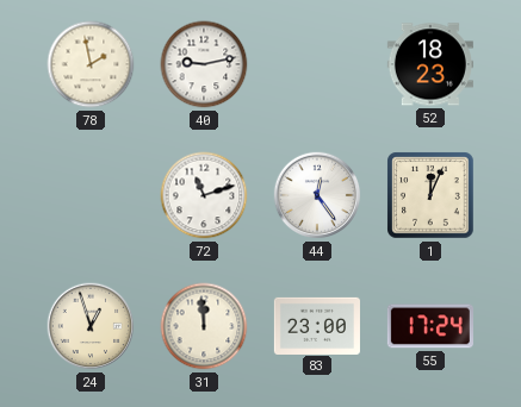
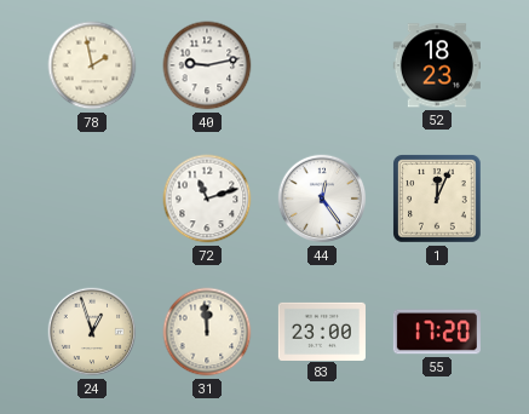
55: 17:24 -> 17:20
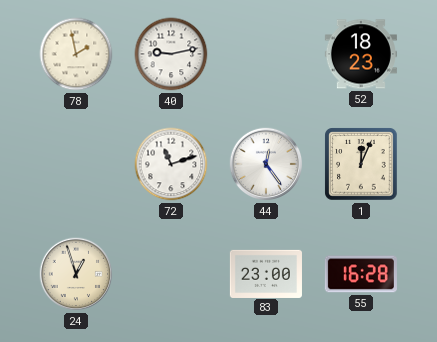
31: 11:59 -> none
55: 17:20 -> 16:28
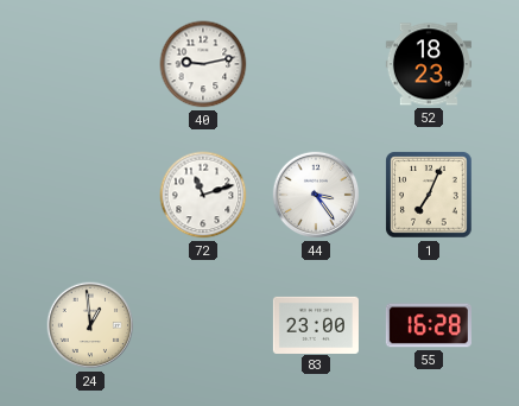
78: 1:58 -> none
44: 12:24 -> 3:24
1: 12:04 -> 7:04
24: 12:57 -> 12:59
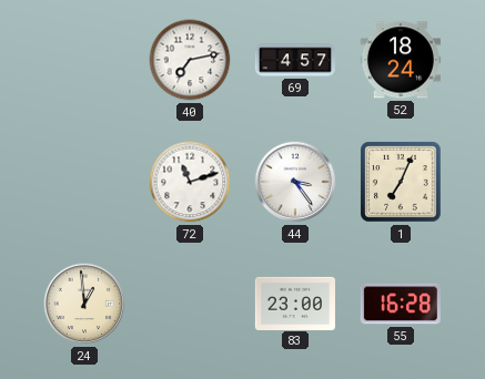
40: 9:13 -> 7:13
69: none -> 4:57
52: 18:23 -> 18:24
